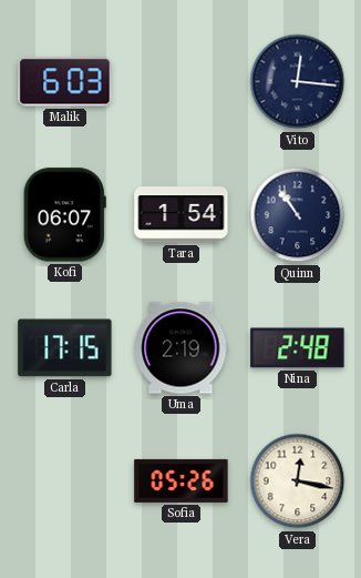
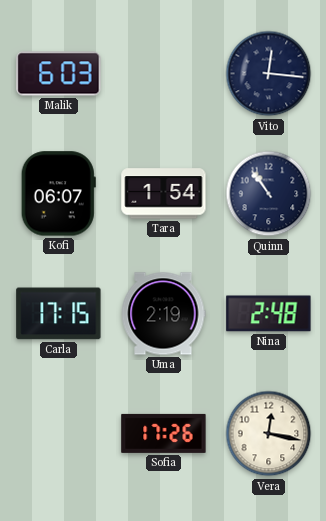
Sofia: 05:26 -> 17:26
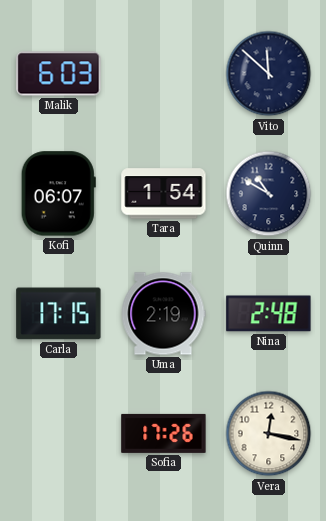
Vito: 12:16 -> 11:52
Quinn: 10:54 -> 10:50
